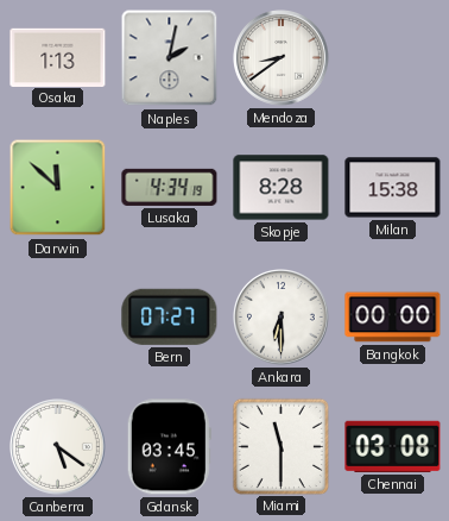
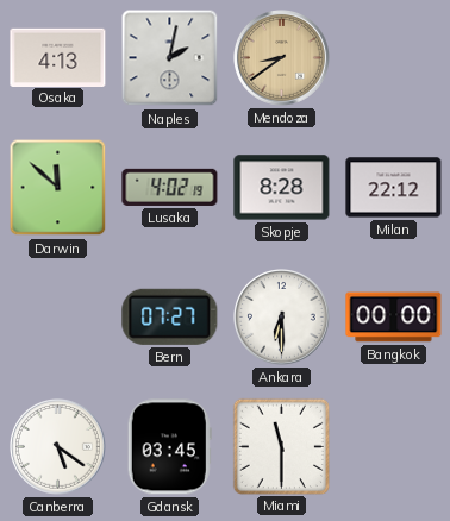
Osaka: 1:13 -> 4:13
Mendoza dial: white -> champagne
Lusaka: 4:34 -> 4:02
Milan: 15:38 -> 22:12
Chennai: 03:08 -> none
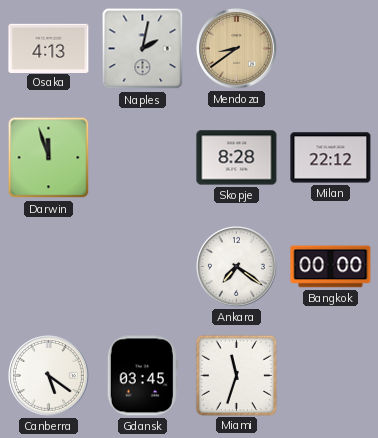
Darwin: 11:52 -> 11:57
Lusaka: 4:02 -> none
Bern: 07:27 -> none
Ankara: 6:30 -> 7:21
Miami: 11:30 -> 11:33
